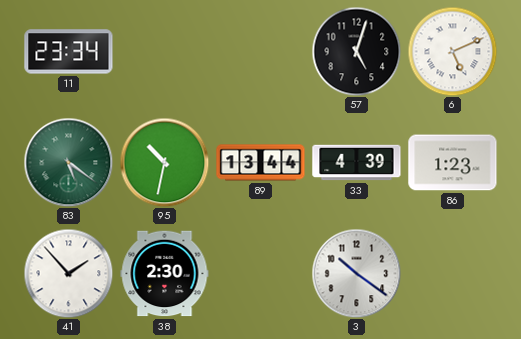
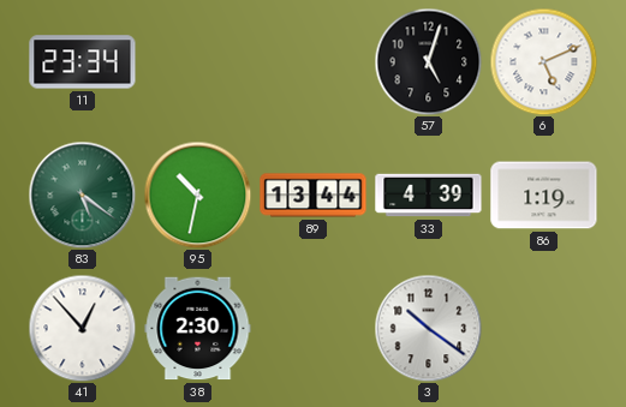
86: 1:23 -> 1:19
41: 1:53 -> 12:53
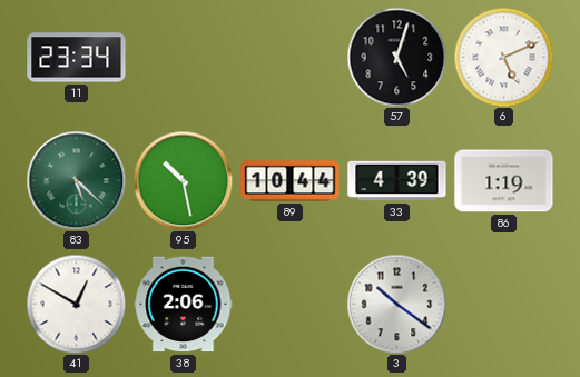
83: 5:21 -> 5:22
95: 10:32 -> 10:28
89: 13:44 -> 10:44
41: 12:53 -> 12:50
38: 2:30 -> 2:06
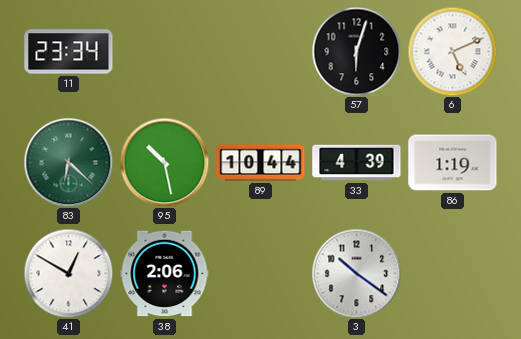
57: 5:03 -> 6:03
83: 5:22 -> 6:22
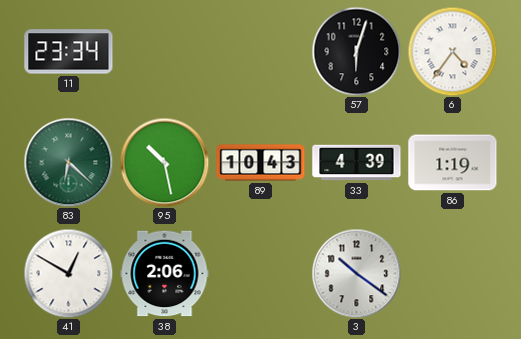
6: 5:11 -> 4:36
89: 10:44 -> 10:43
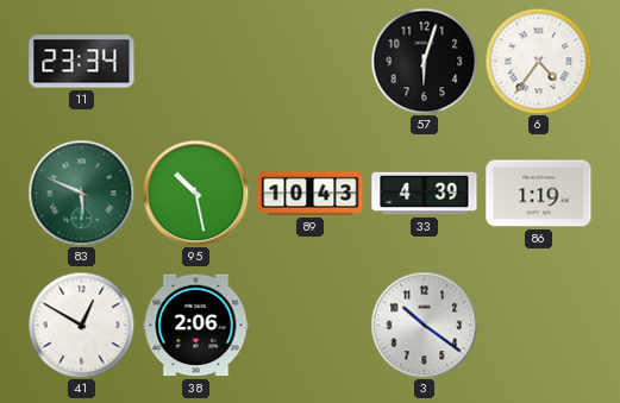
83: 6:22 -> 5:49
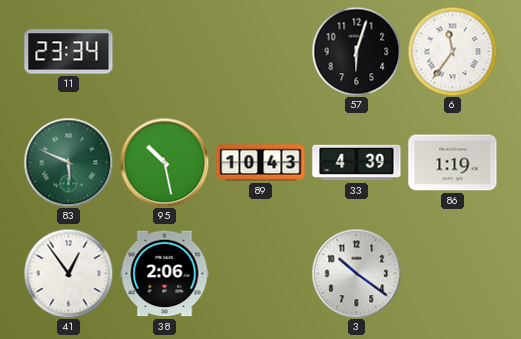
6: 4:36 -> 11:36
41: 12:50 -> 12:54
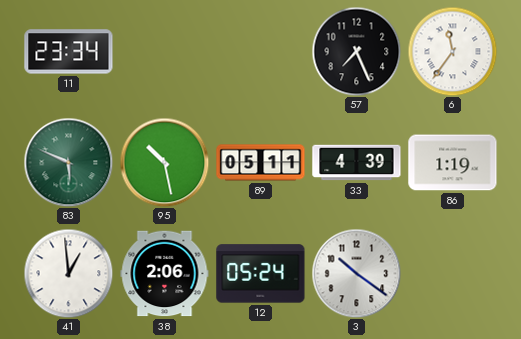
57: 6:03 -> 7:26
89: 10:43 -> 05:11
41: 12:54 -> 12:59
12: none -> 05:24
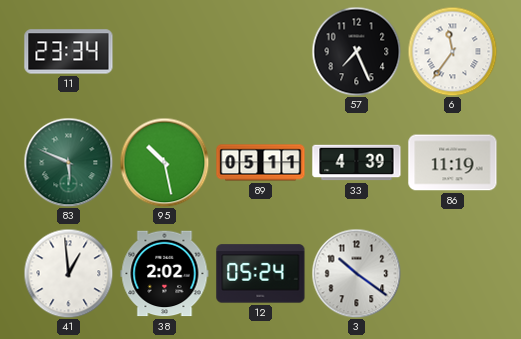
86: 1:19 -> 11:19
38: 2:06 -> 2:02
